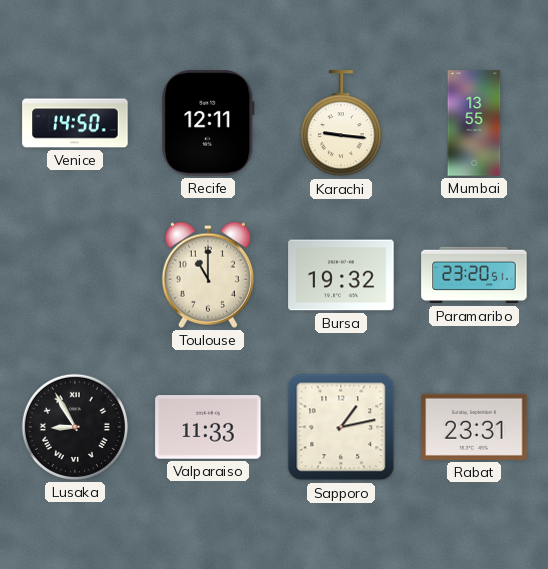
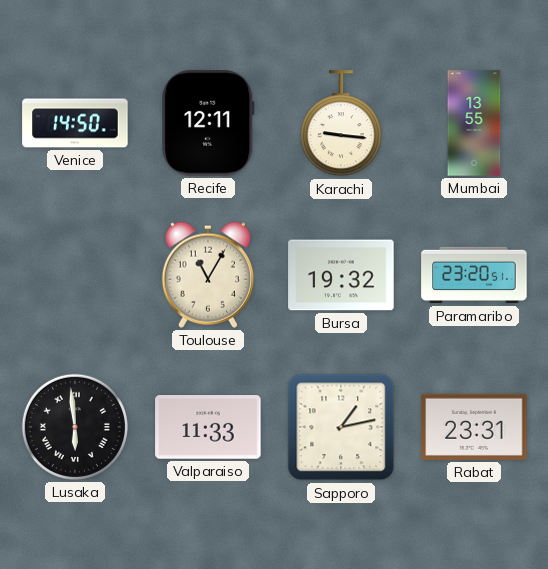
Toulouse: 11:00 -> 11:05
Lusaka: 8:55 -> 5:59
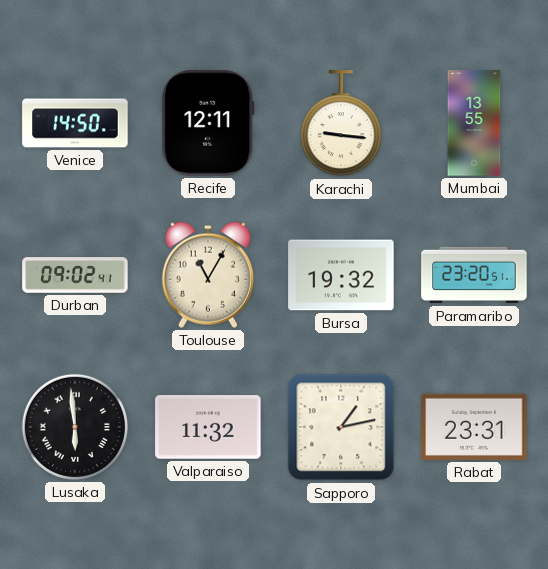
Durban: none -> 09:02
Valparaiso: 11:33 -> 11:32
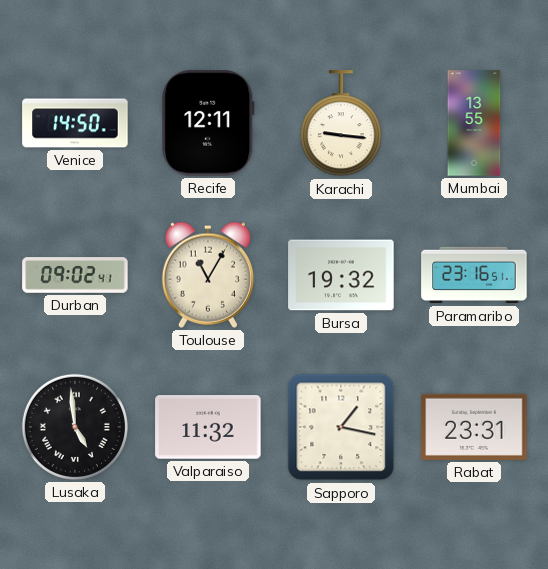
Paramaribo: 23:20 -> 23:16
Lusaka: 5:59 -> 4:59
Sapporo: 1:13 -> 1:17
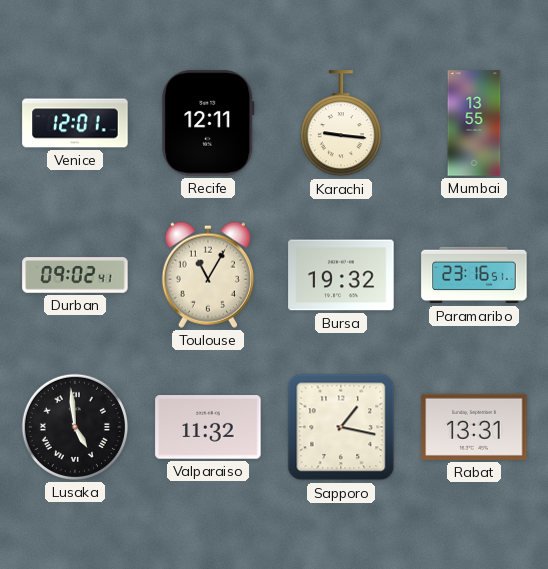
Venice: 14:50 -> 12:01
Rabat: 23:31 -> 13:31
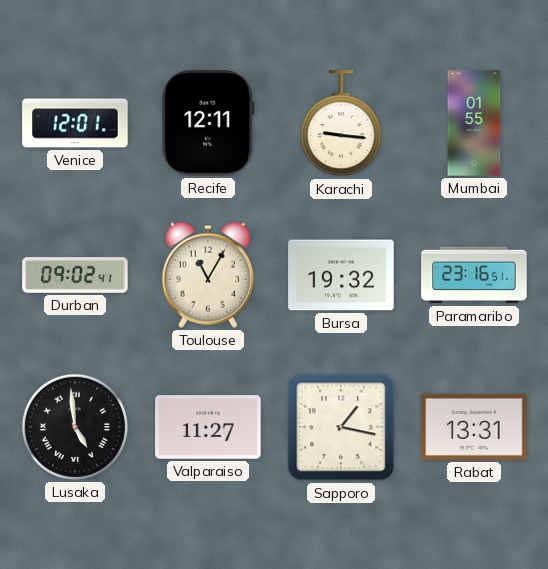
Mumbai: 13:55 -> 01:55
Valparaiso: 11:32 -> 11:27
